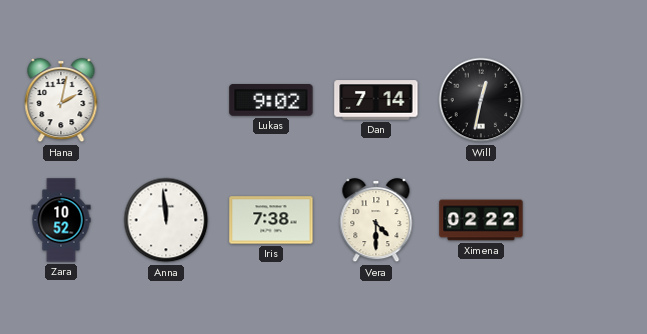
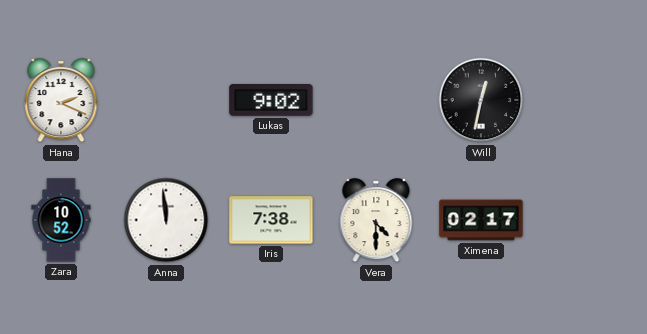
Hana: 2:02 -> 2:19
Dan: 7:14 -> none
Ximena: 02:22 -> 02:17
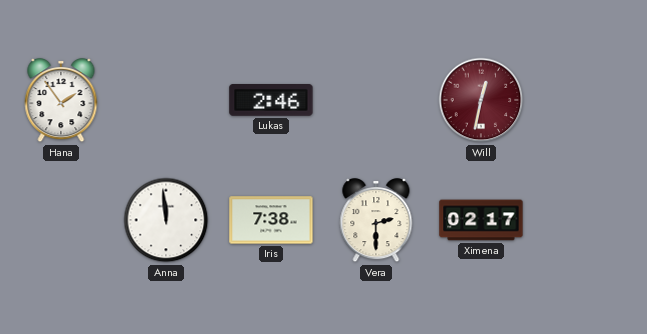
Hana: 2:19 -> 1:54
Lukas: 9:02 -> 2:46
Will dial: black -> burgundy
Zara: 10:52 -> none
Vera: 4:30 -> 2:30
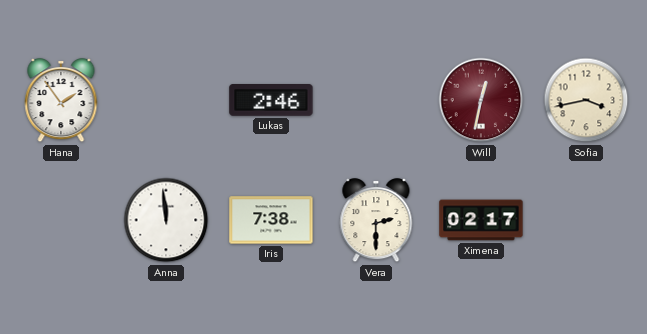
Sofia: none -> 3:43
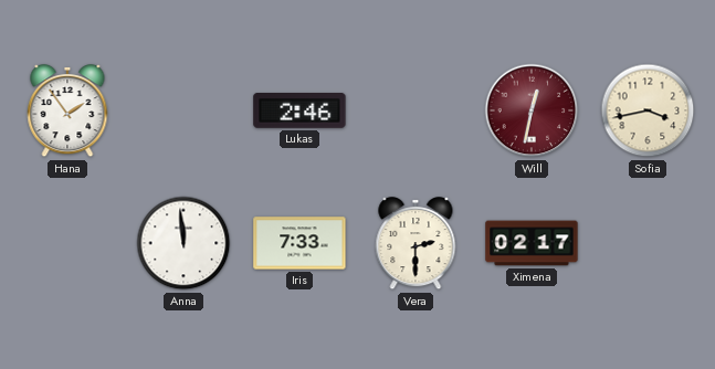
Iris: 7:38 -> 7:33
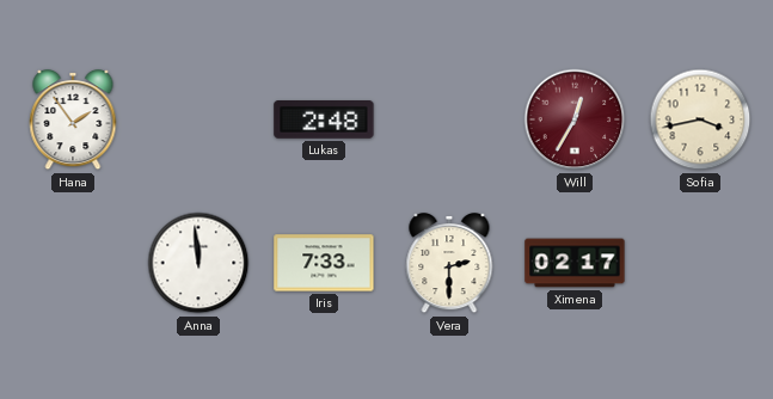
Lukas: 2:46 -> 2:48
Will: 12:32 -> 12:35
